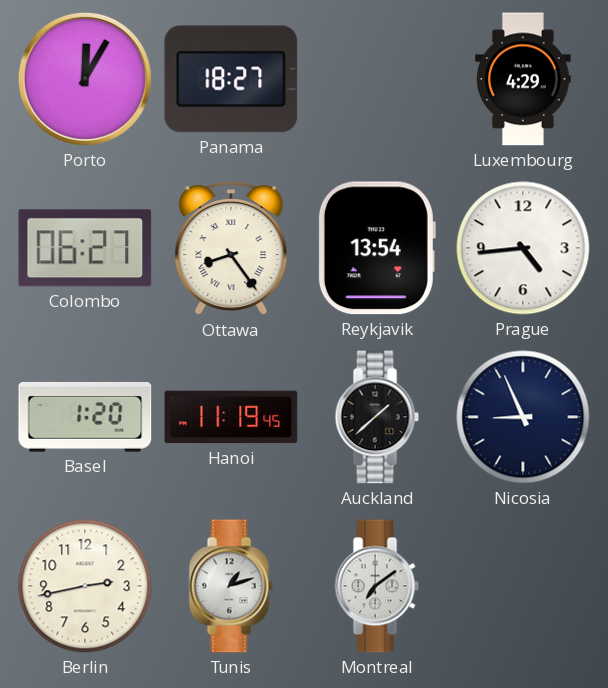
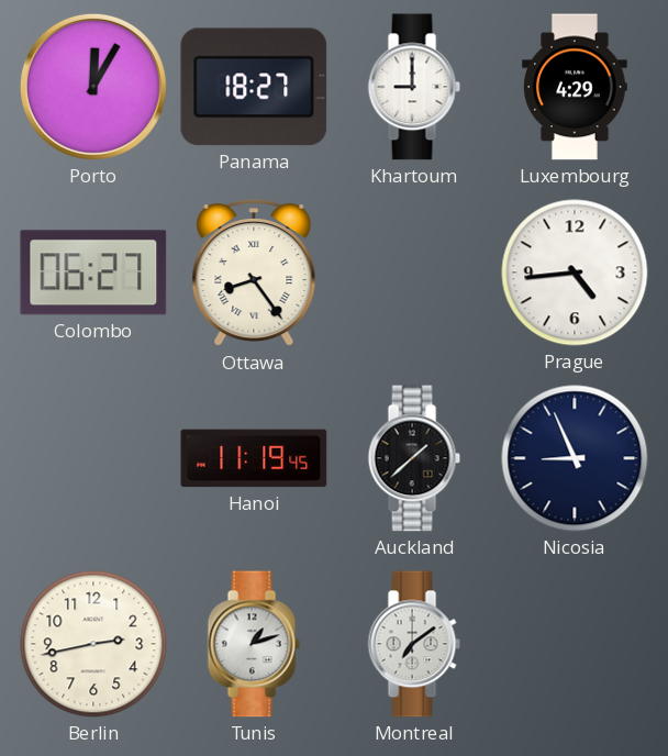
Khartoum: none -> 9:00
Reykjavik: 13:54 -> none
Basel: 1:20 -> none
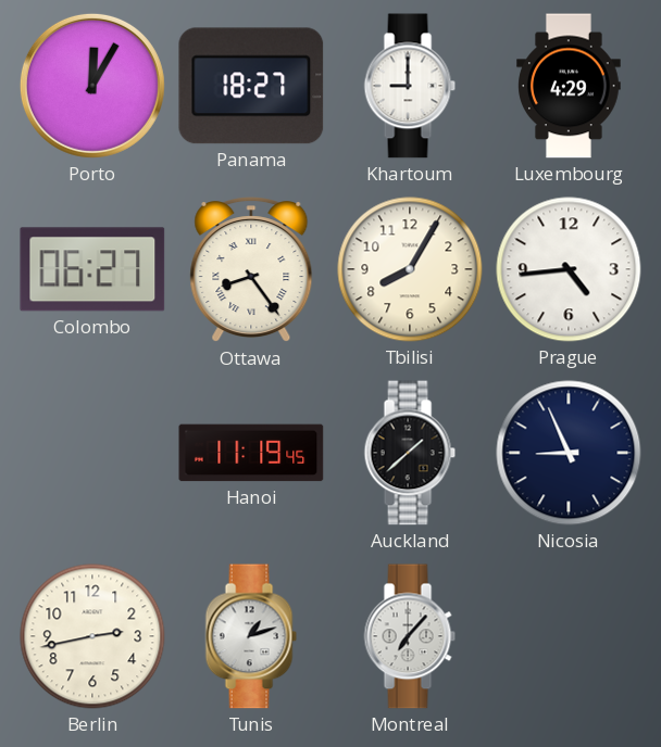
Tbilisi: none -> 8:05
Montreal: 7:09 -> 7:07
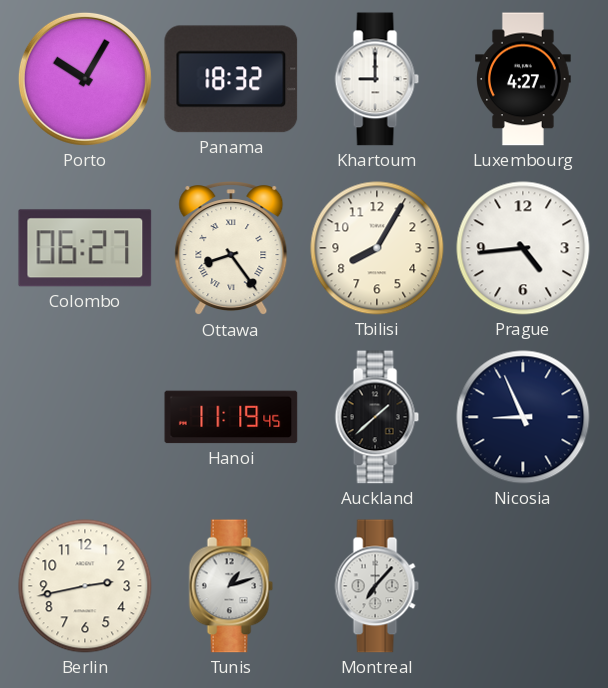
Porto: 12:05 -> 10:05
Panama: 18:27 -> 18:32
Luxembourg: 4:29 -> 4:27
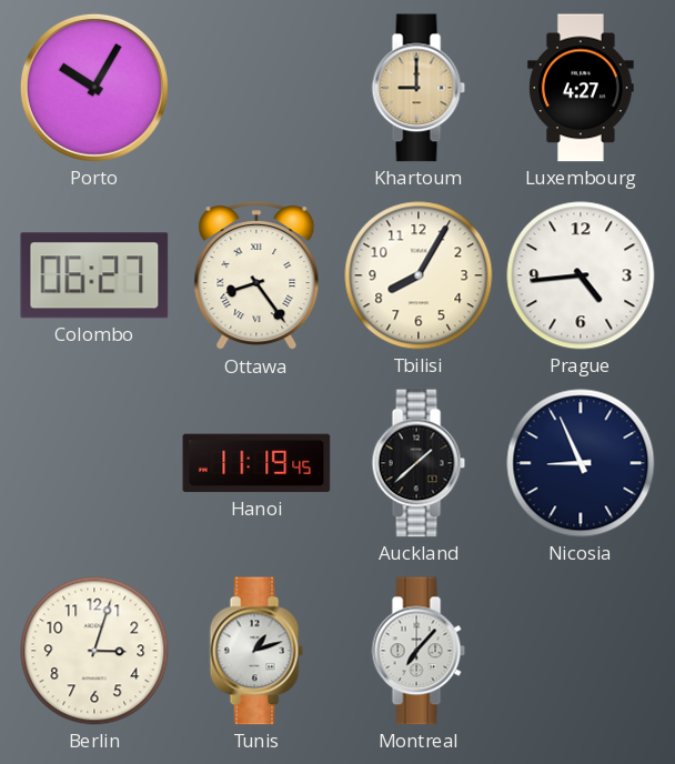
Panama: 18:32 -> none
Khartoum dial: white -> champagne
Berlin: 2:43 -> 3:03
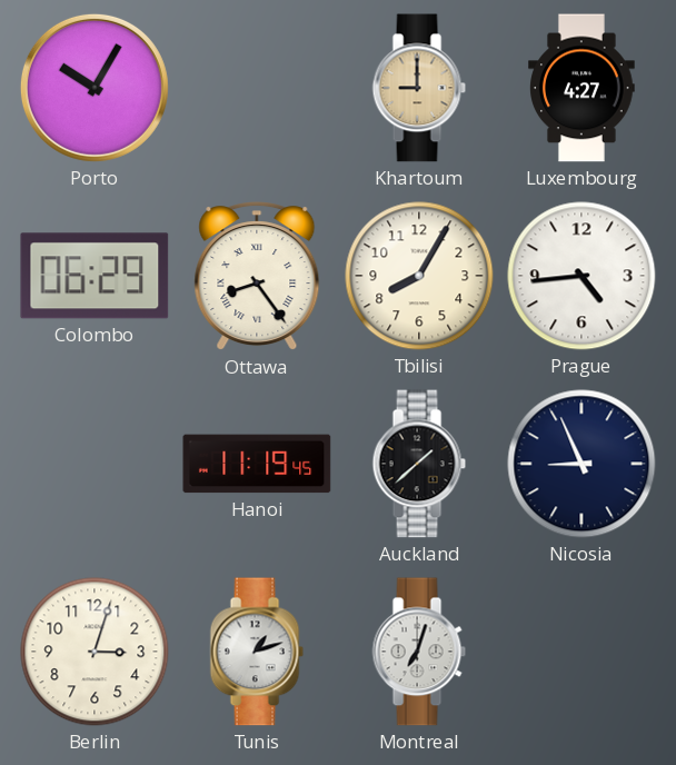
Colombo: 06:27 -> 06:29
Montreal: 7:07 -> 7:03
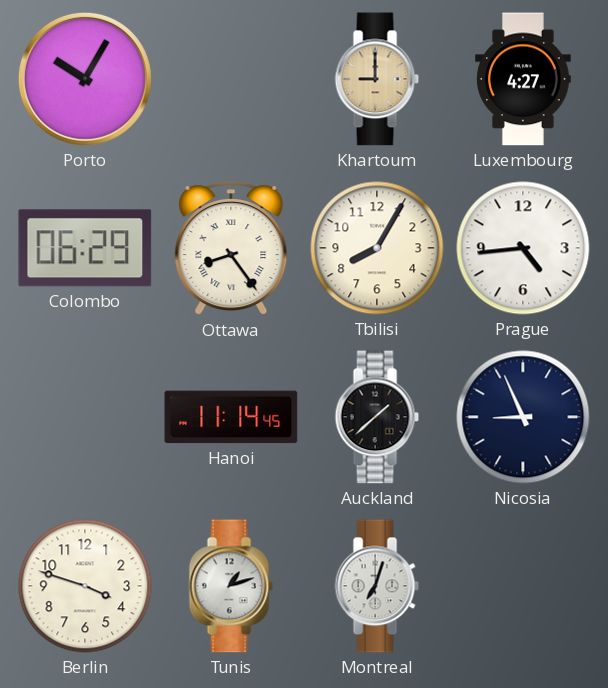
Hanoi: 11:19 -> 11:14
Berlin: 3:03 -> 3:48
